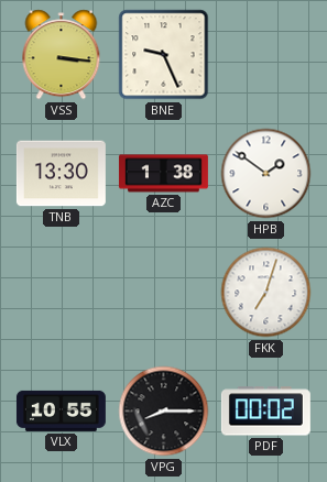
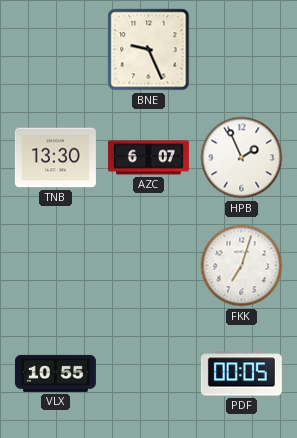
VSS: 3:16 -> none
AZC: 1:38 -> 6:07
HPB: 1:51 -> 1:56
VPG: 8:15 -> none
PDF: 00:02 -> 00:05
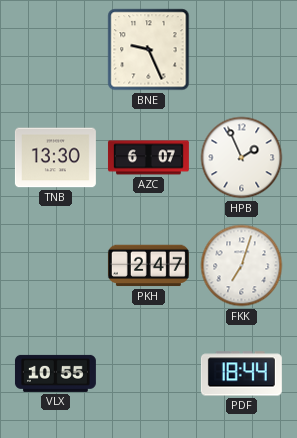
PKH: none -> 2:47
PDF: 00:05 -> 18:44
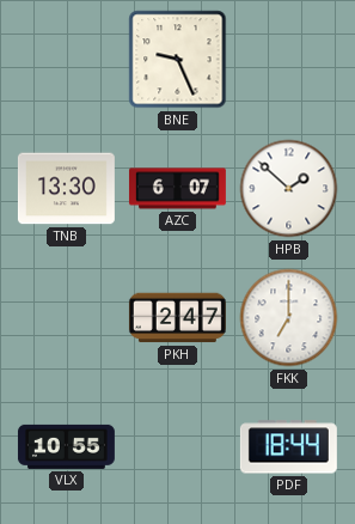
HPB: 1:56 -> 1:52
FKK: 7:03 -> 7:00
